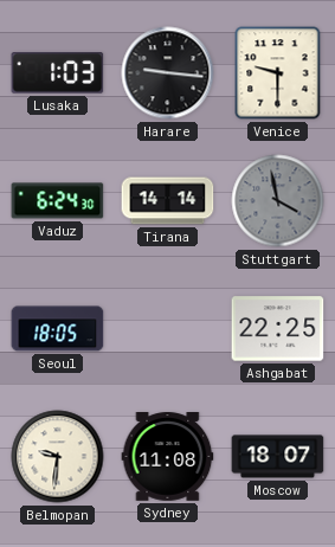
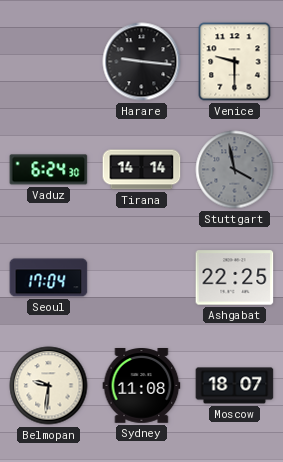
Lusaka: 1:03 -> none
Seoul: 18:05 -> 17:04
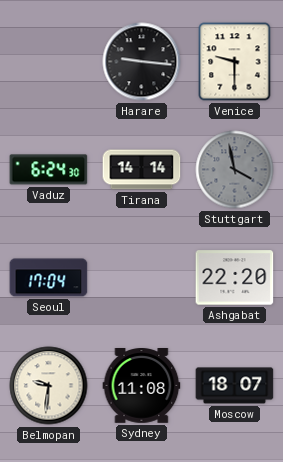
Ashgabat: 22:25 -> 22:20
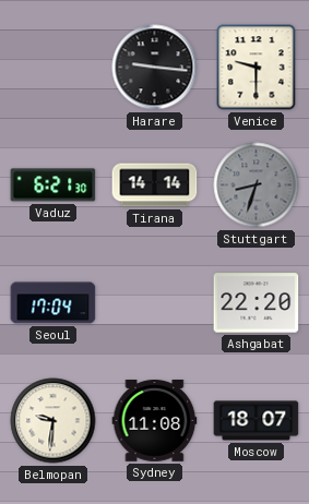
Vaduz: 6:24 -> 6:21
Stuttgart: 3:58 -> 8:33
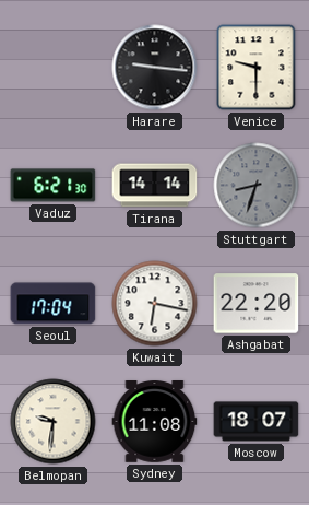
Kuwait: none -> 6:17
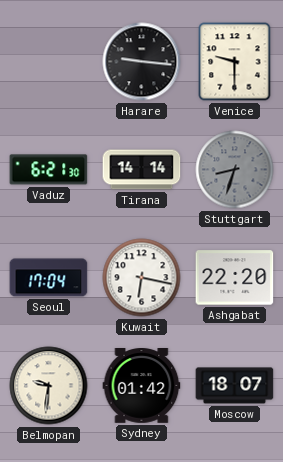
Sydney: 11:08 -> 01:42
